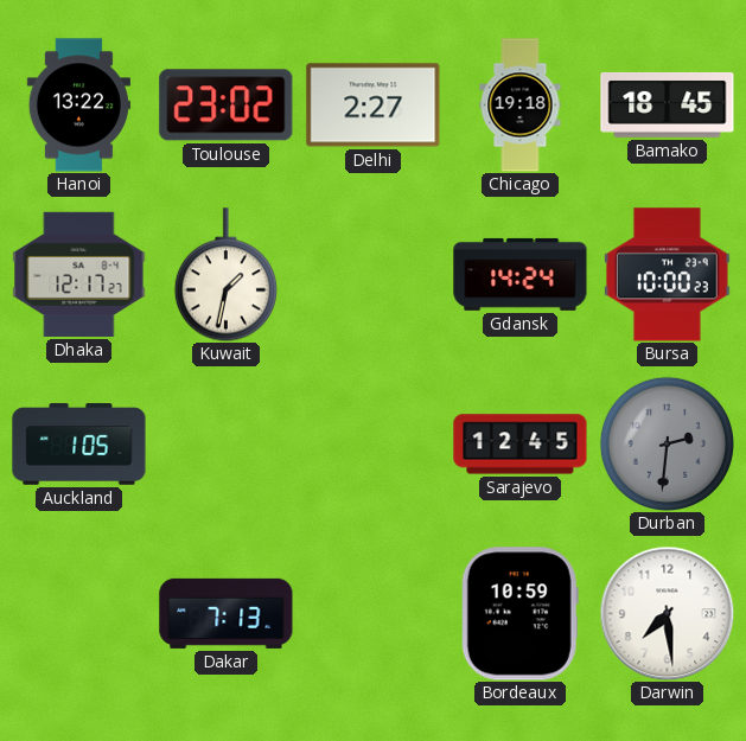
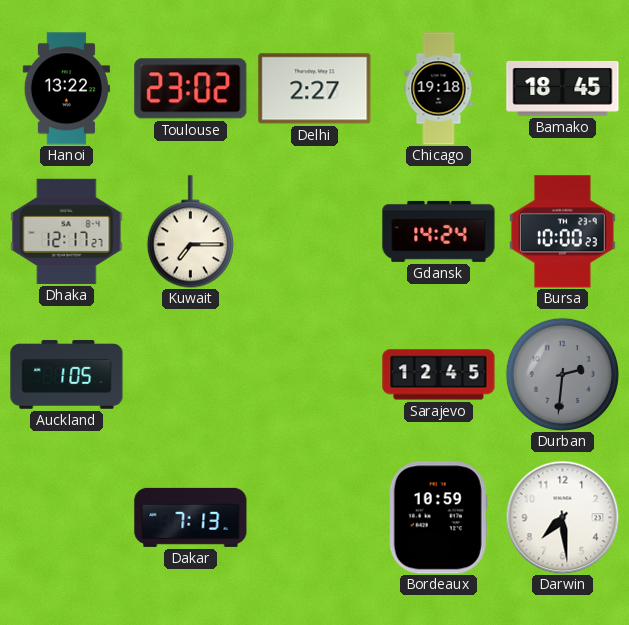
Kuwait: 1:32 -> 7:15
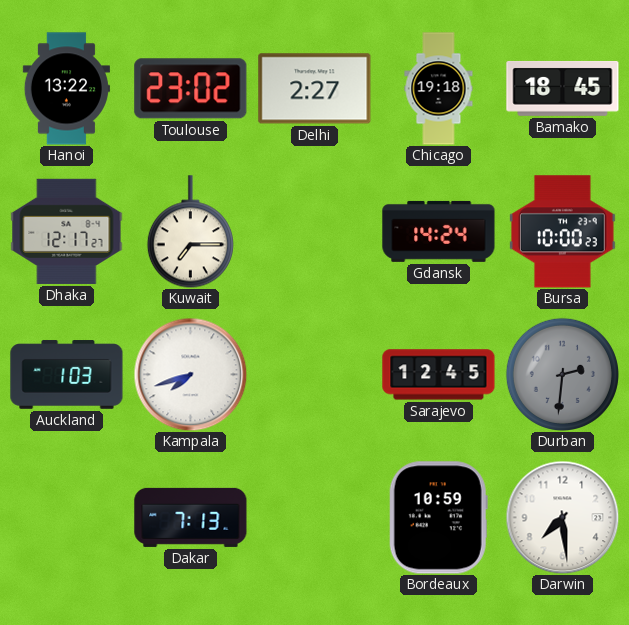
Auckland: 1:05 -> 1:03
Kampala: none -> 7:42
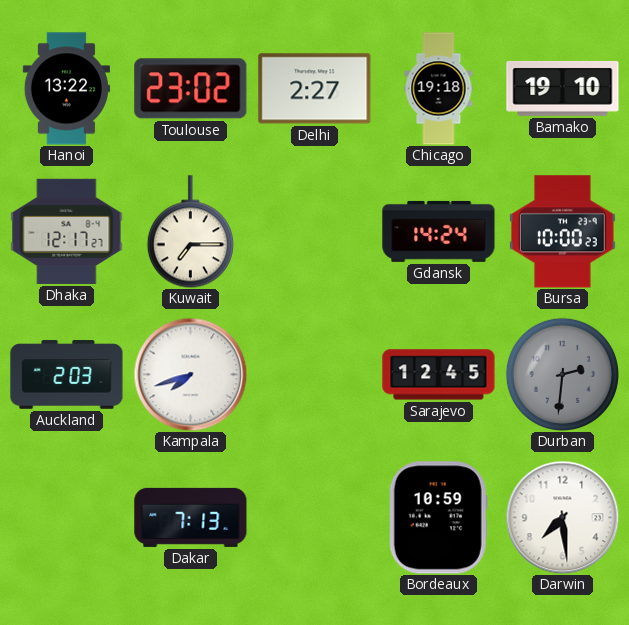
Bamako: 18:45 -> 19:10
Auckland: 1:03 -> 2:03
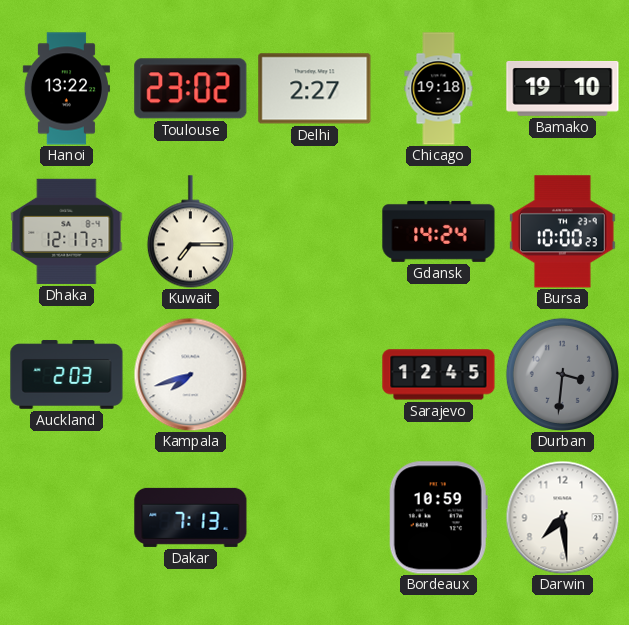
Durban: 2:31 -> 3:31
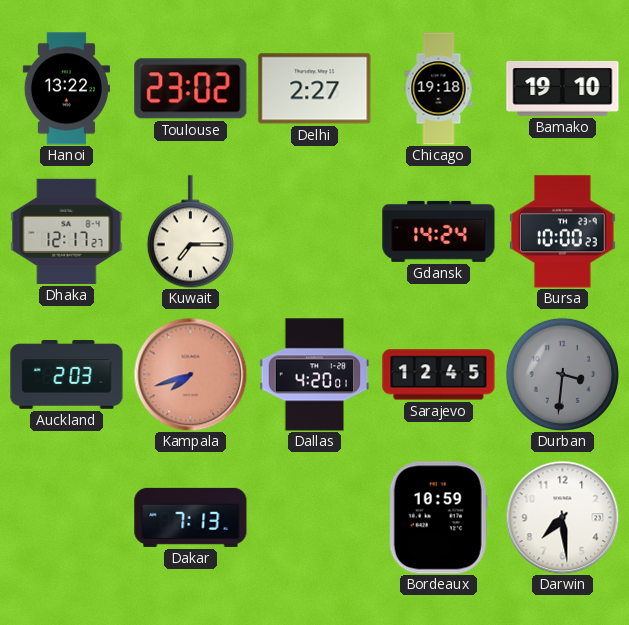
Kampala dial: white -> salmon
Dallas: none -> 4:20
